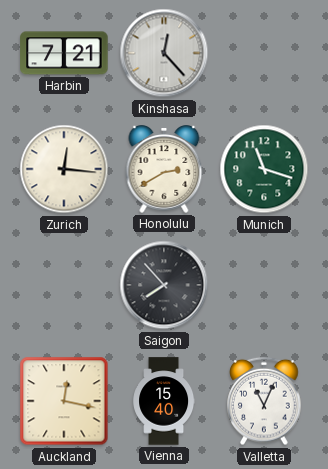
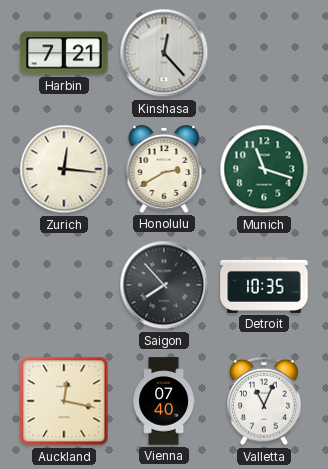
Detroit: none -> 10:35
Vienna: 15:40 -> 07:40
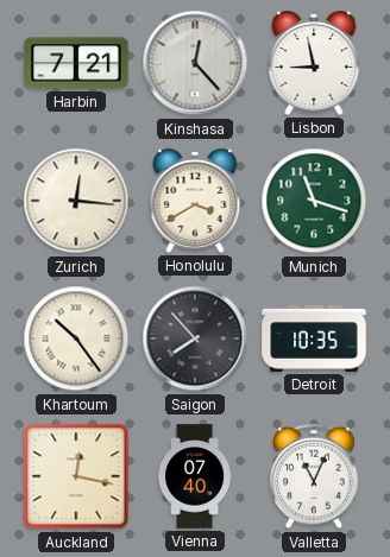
Lisbon: none -> 8:58
Honolulu: 2:40 -> 3:40
Khartoum: none -> 10:24
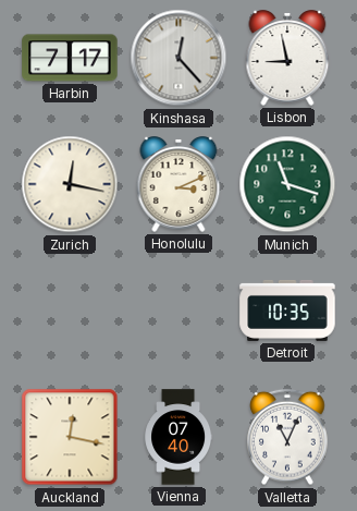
Harbin: 7:21 -> 7:17
Zurich: 12:16 -> 12:17
Honolulu: 3:40 -> 3:11
Khartoum: 10:24 -> none
Saigon: 7:53 -> none
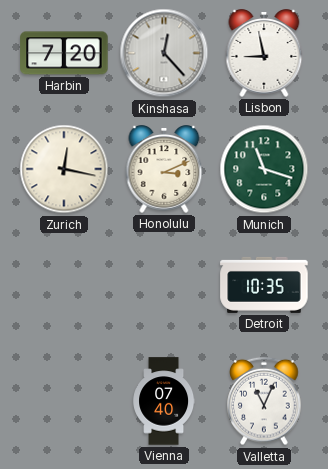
Harbin: 7:17 -> 7:20
Auckland: 12:17 -> none
